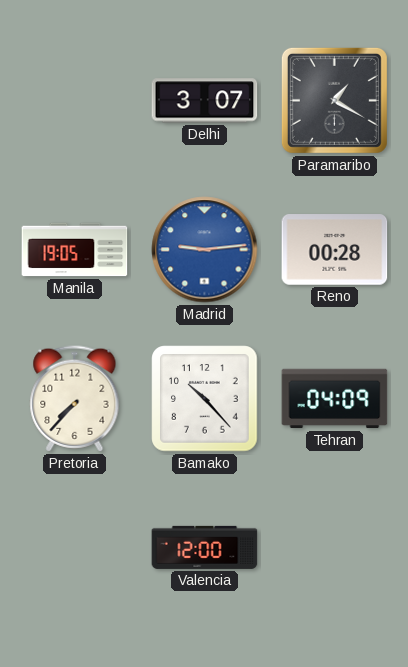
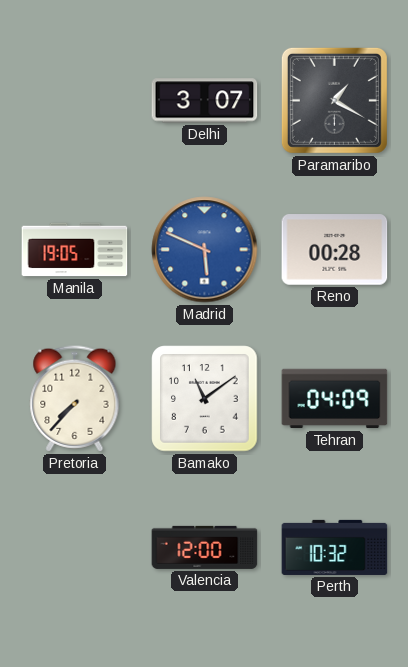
Madrid: 9:14 -> 5:49
Bamako: 10:23 -> 11:09
Perth: none -> 10:32
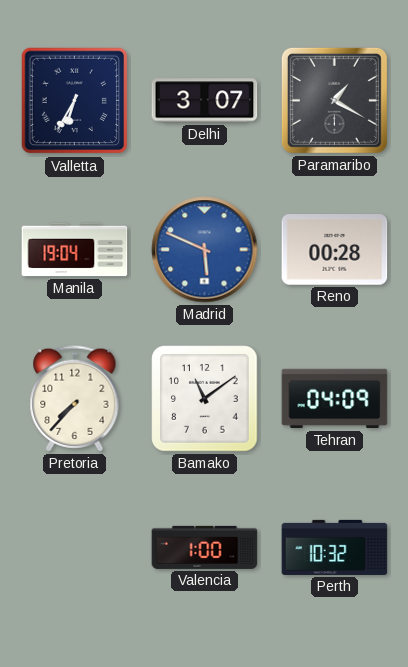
Valletta: none -> 6:35
Manila: 19:05 -> 19:04
Valencia: 12:00 -> 1:00
